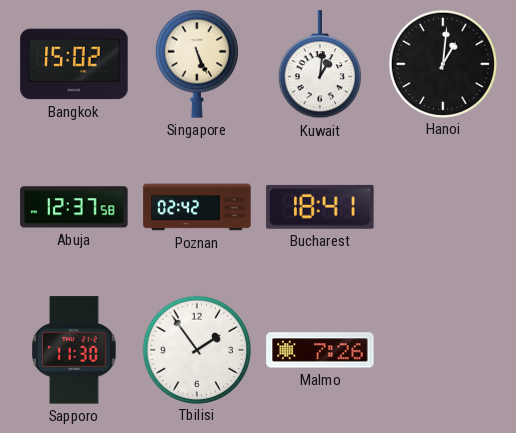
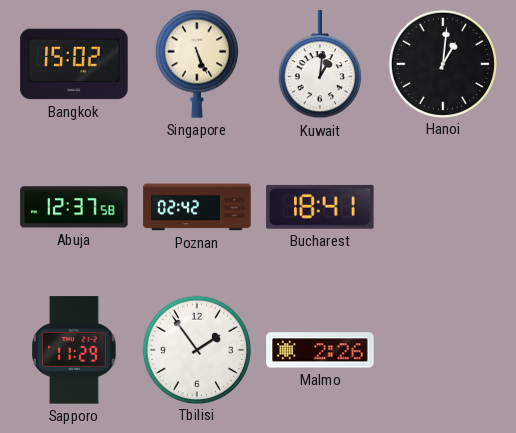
Sapporo: 11:30 -> 11:29
Malmo: 7:26 -> 2:26
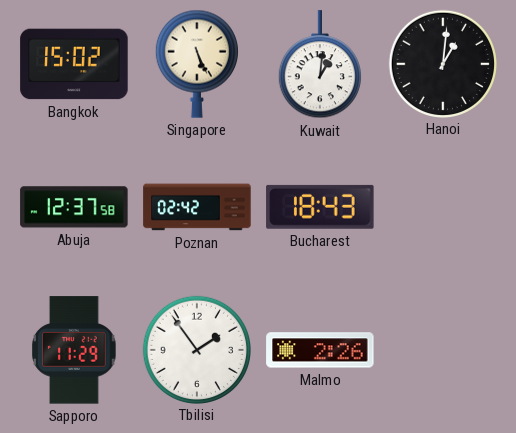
Bucharest: 18:41 -> 18:43
